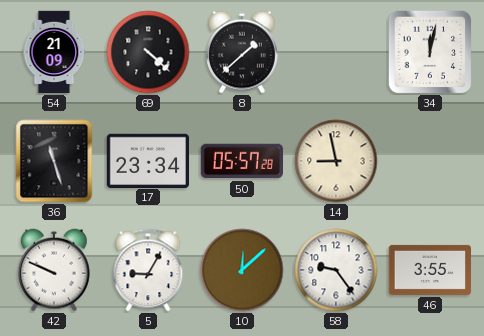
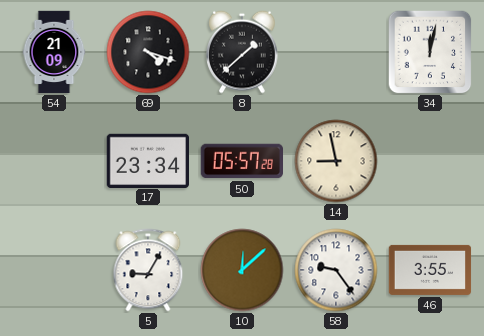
69: 4:22 -> 4:18
36: 11:27 -> none
42: 9:49 -> none
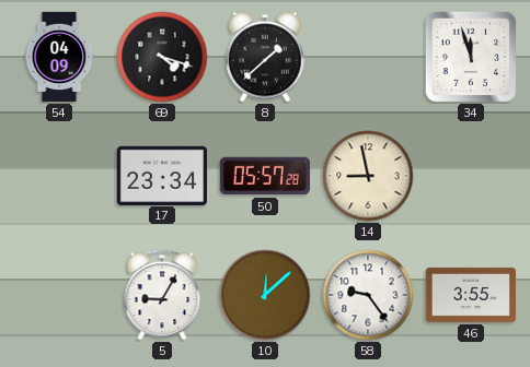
54: 21:09 -> 04:09
34: 12:02 -> 11:57
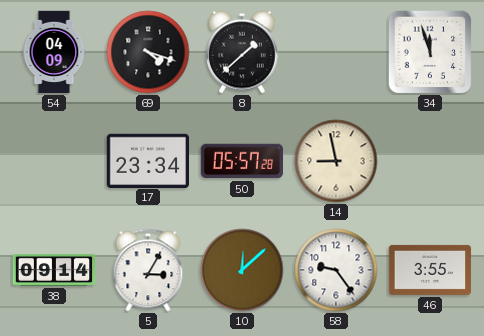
38: none -> 09:14
5: 9:05 -> 3:05
